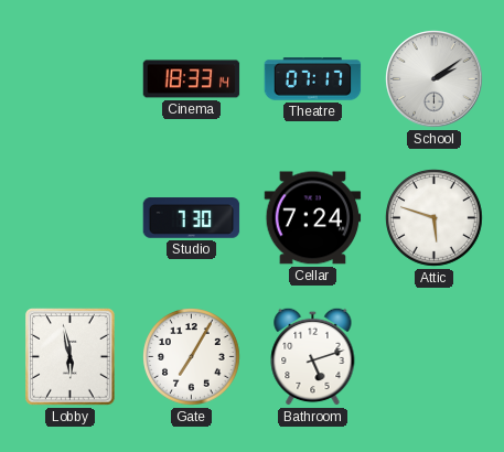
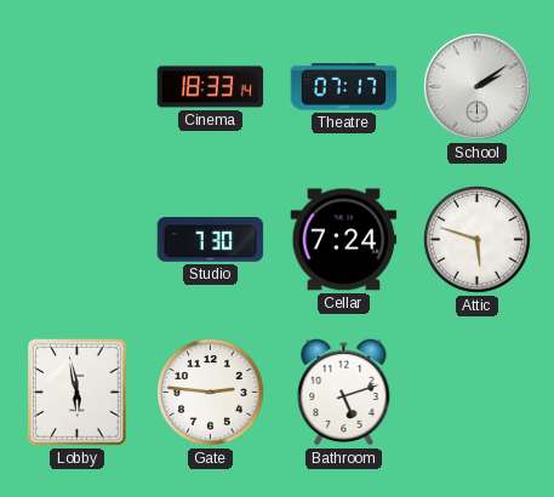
Gate: 7:05 -> 2:46
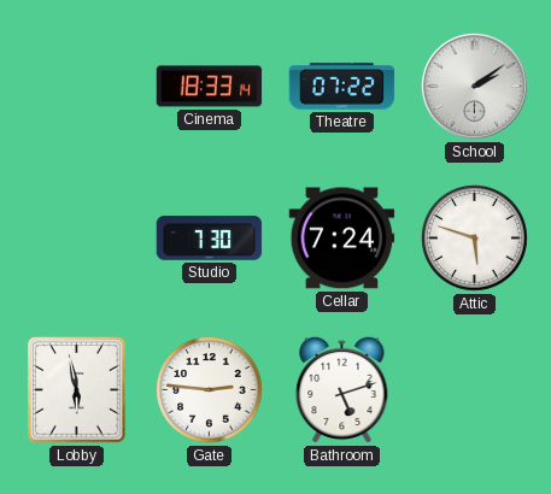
Theatre: 07:17 -> 07:22
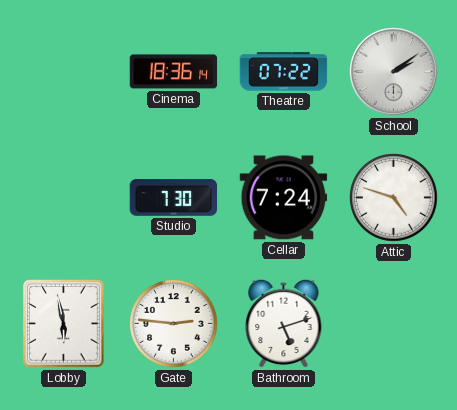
Cinema: 18:33 -> 18:36
Attic: 5:48 -> 4:48
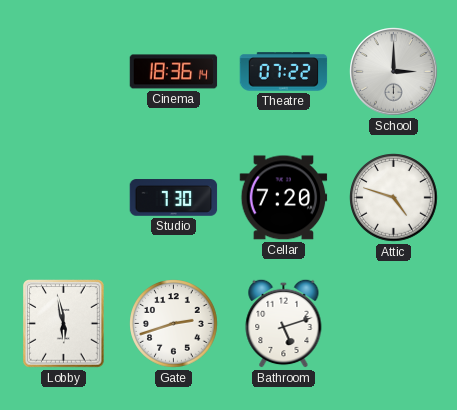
School: 2:09 -> 3:00
Cellar: 7:24 -> 7:20
Gate: 2:46 -> 2:42
